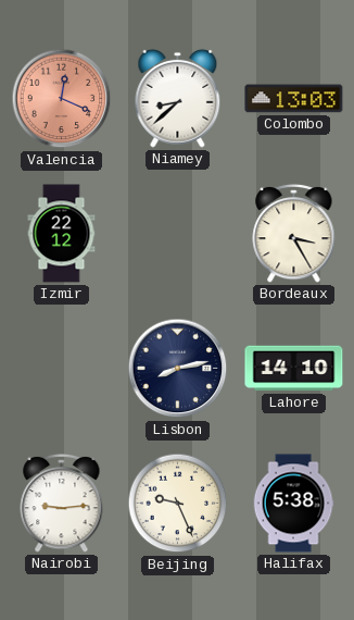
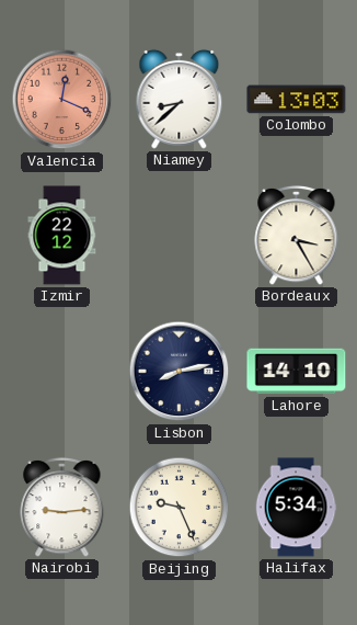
Halifax: 5:38 -> 5:34
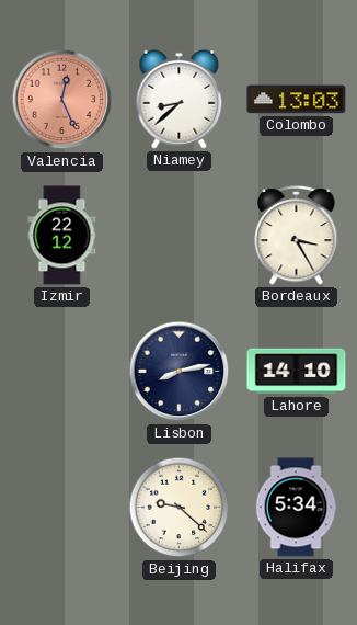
Valencia: 12:19 -> 12:26
Nairobi: 9:14 -> none
Beijing: 9:26 -> 9:22
